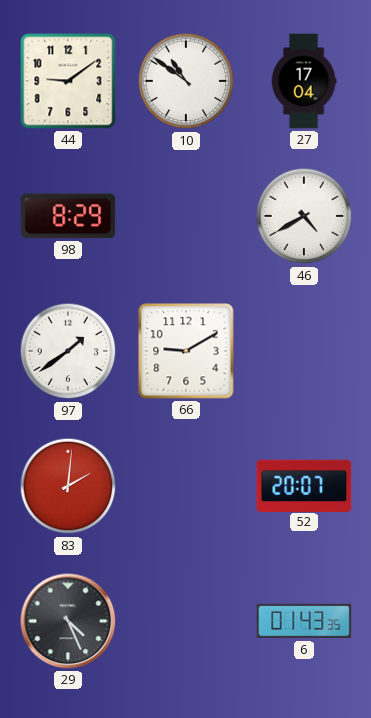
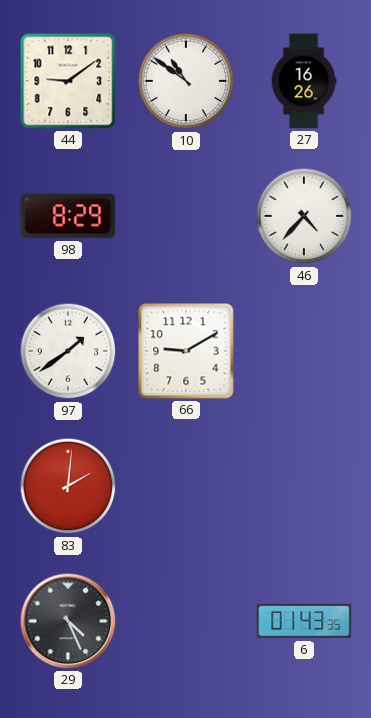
27: 17:04 -> 16:26
46: 4:40 -> 4:37
52: 20:07 -> none
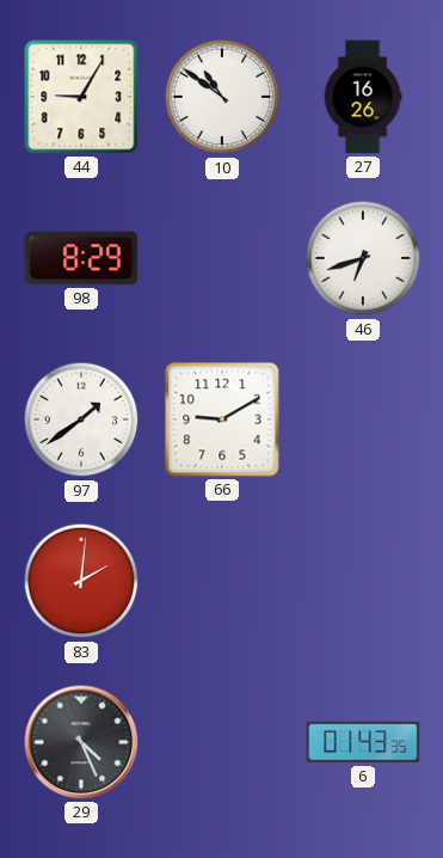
44: 9:09 -> 9:05
46: 4:37 -> 6:42
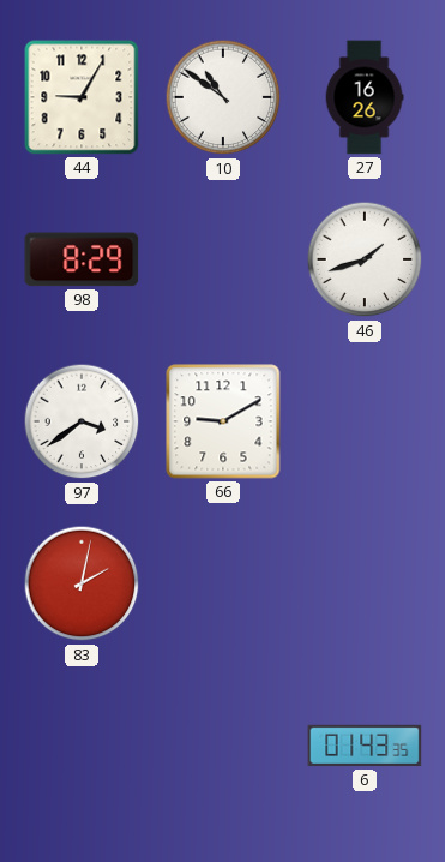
46: 6:42 -> 1:42
97: 1:39 -> 3:39
83: 2:01 -> 2:02
29: 4:26 -> none
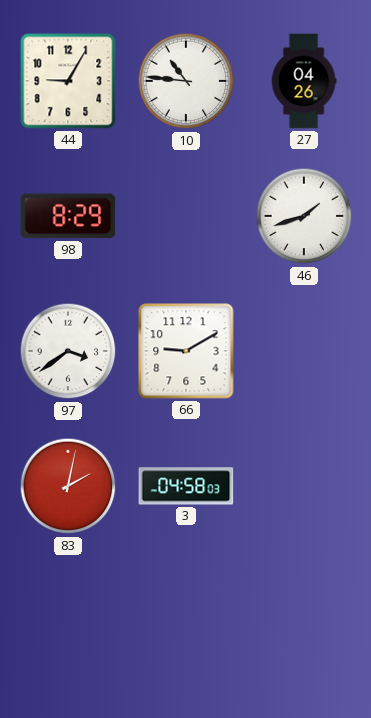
10: 10:51 -> 10:46
27: 16:26 -> 04:26
3: none -> 04:58
6: 01:43 -> none
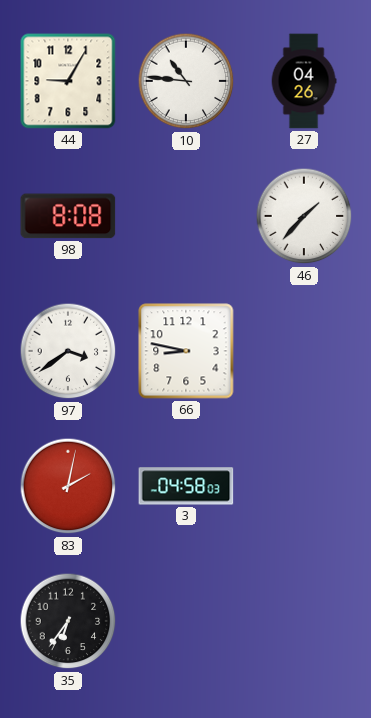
98: 8:29 -> 8:08
46: 1:42 -> 1:37
66: 9:10 -> 8:47
35: none -> 6:36
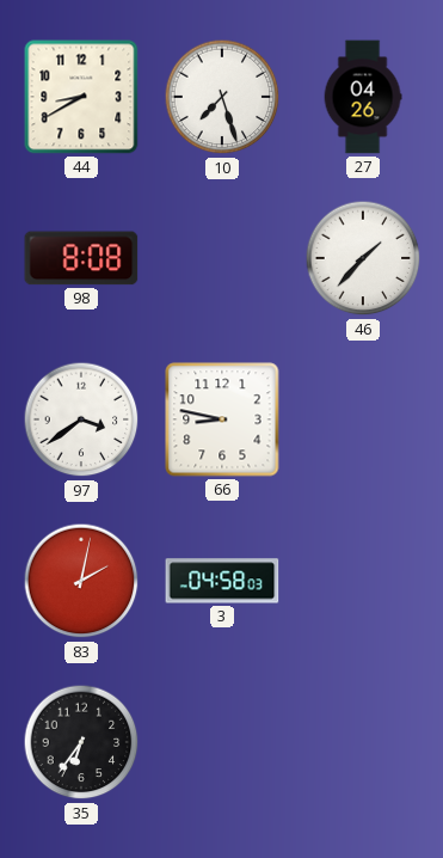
44: 9:05 -> 8:40
10: 10:46 -> 7:27
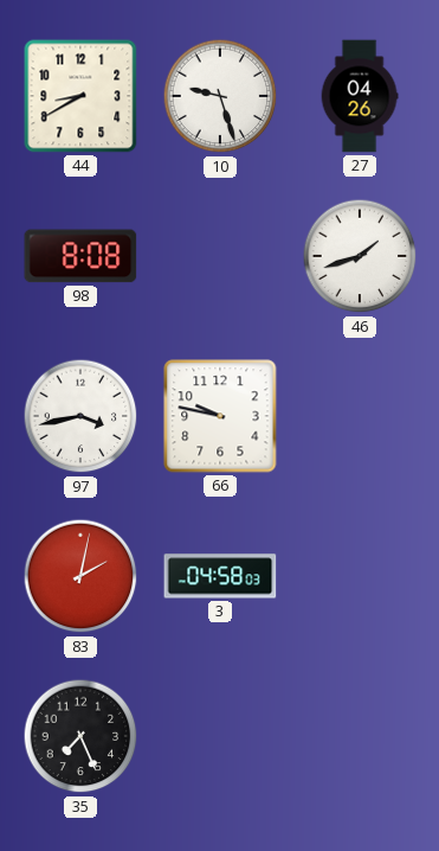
10: 7:27 -> 9:27
46: 1:37 -> 1:42
97: 3:39 -> 3:43
66: 8:47 -> 9:47
35: 6:36 -> 7:26
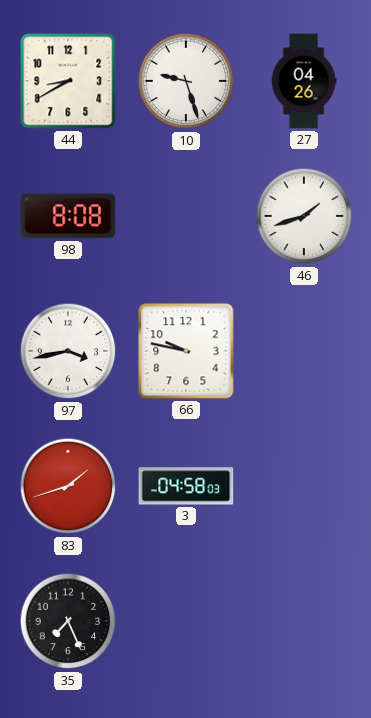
83: 2:02 -> 1:42
